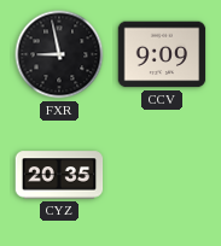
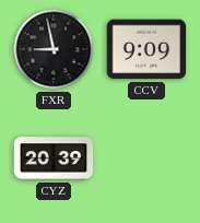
CYZ: 20:35 -> 20:39
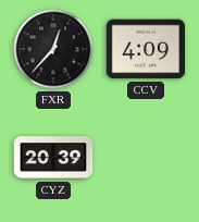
FXR: 8:58 -> 12:37
CCV: 9:09 -> 4:09
